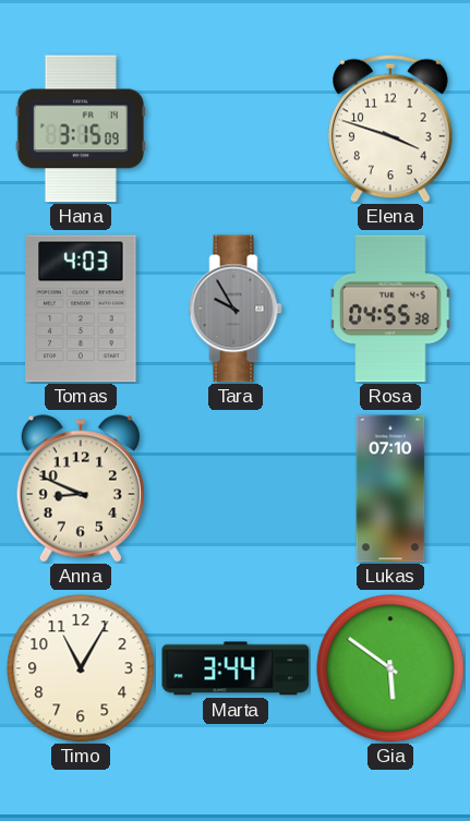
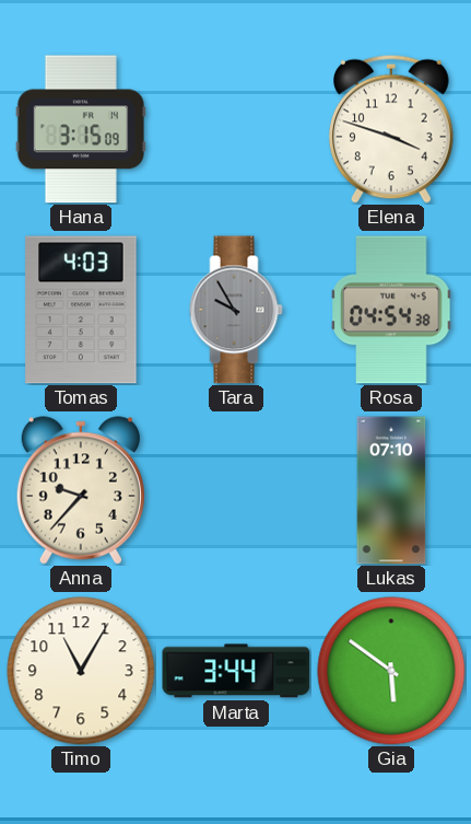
Rosa: 04:55 -> 04:54
Anna: 8:49 -> 9:37
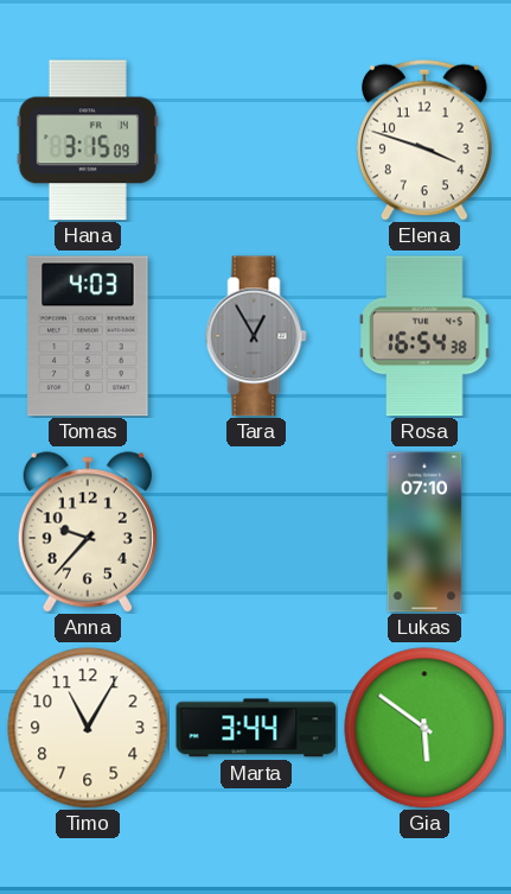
Tara: 9:55 -> 12:55
Rosa: 04:54 -> 16:54
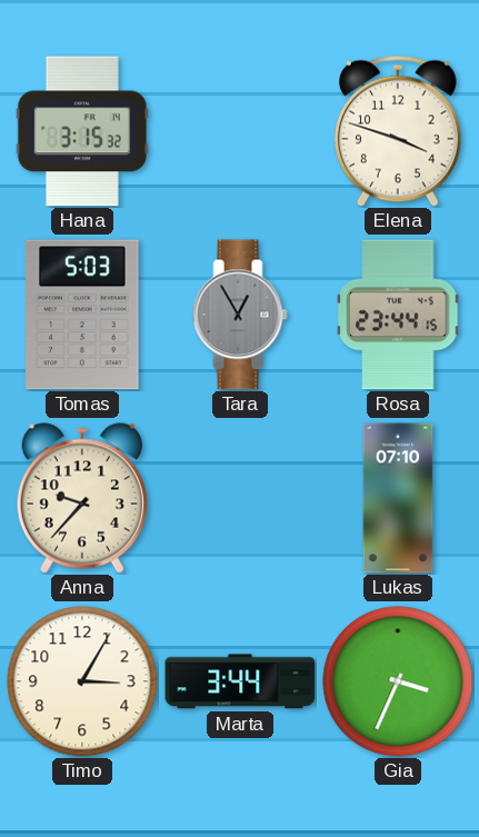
Hana: 3:15:09 -> 3:15:32
Tomas: 4:03 -> 5:03
Rosa: 16:54 -> 23:44
Timo: 11:05 -> 3:05
Gia: 5:51 -> 3:34
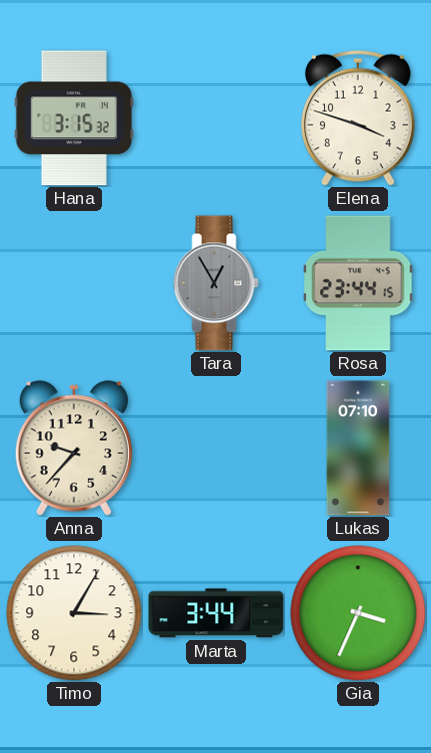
Tomas: 5:03 -> none
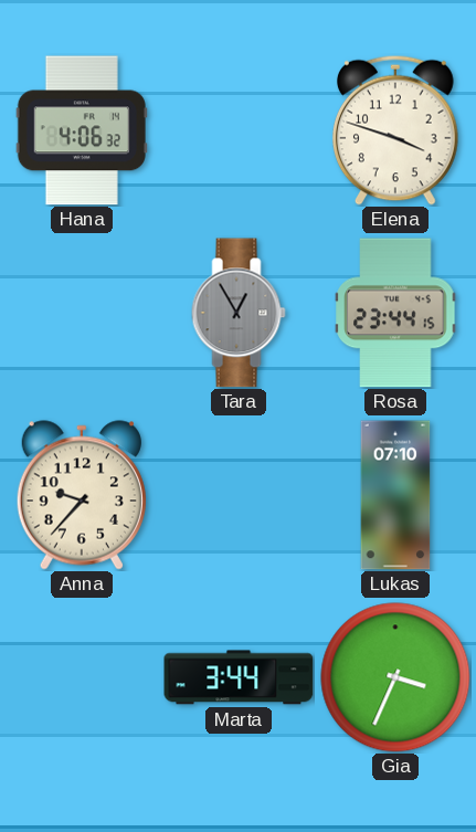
Hana: 3:15 -> 4:06
Timo: 3:05 -> none
